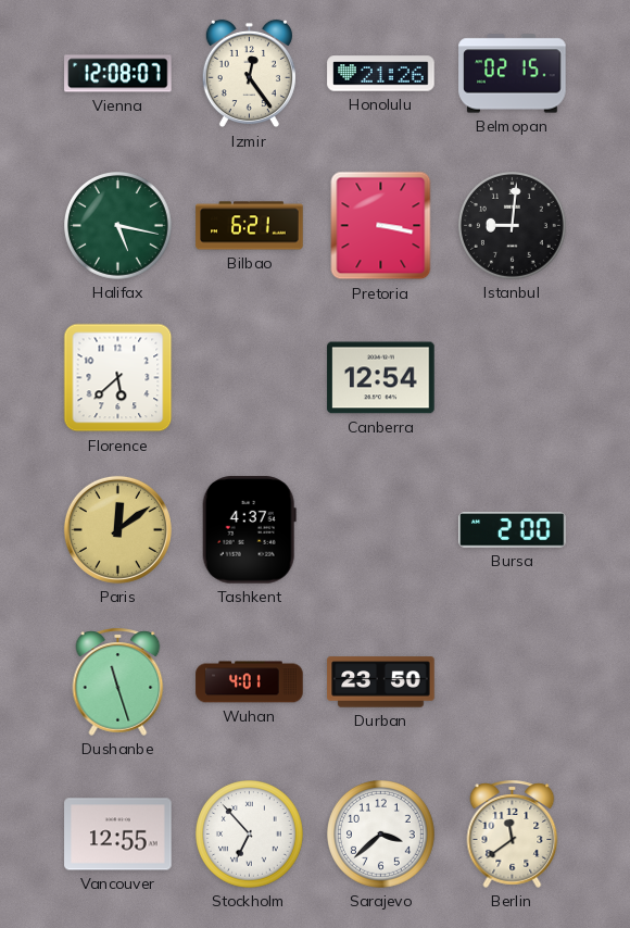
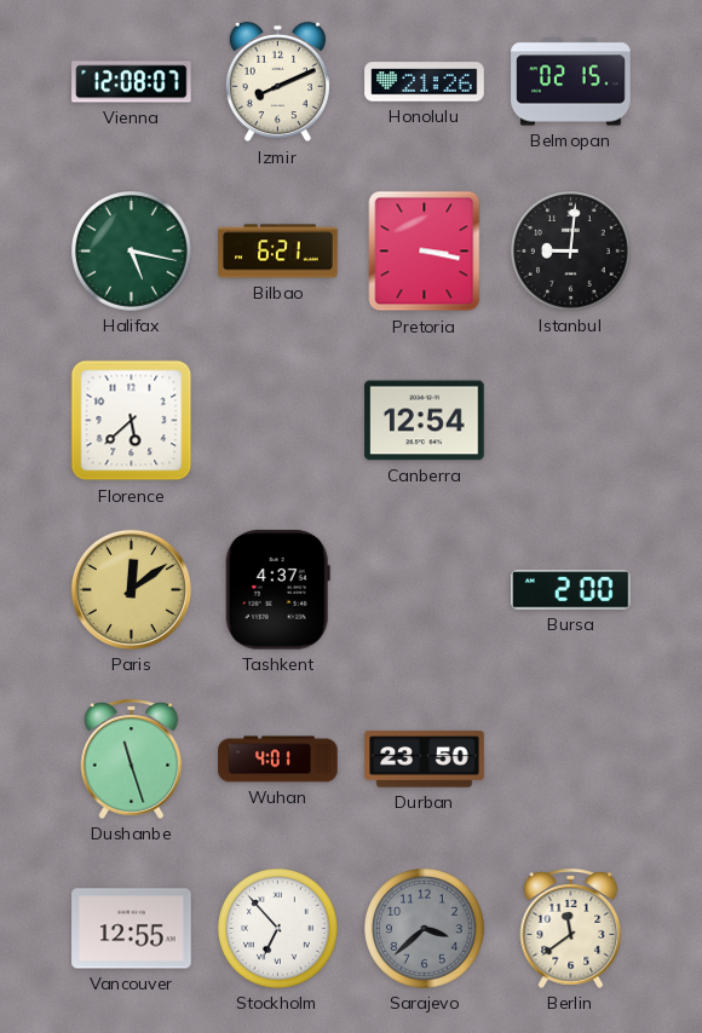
Izmir: 12:24 -> 8:11
Sarajevo dial: white -> grey
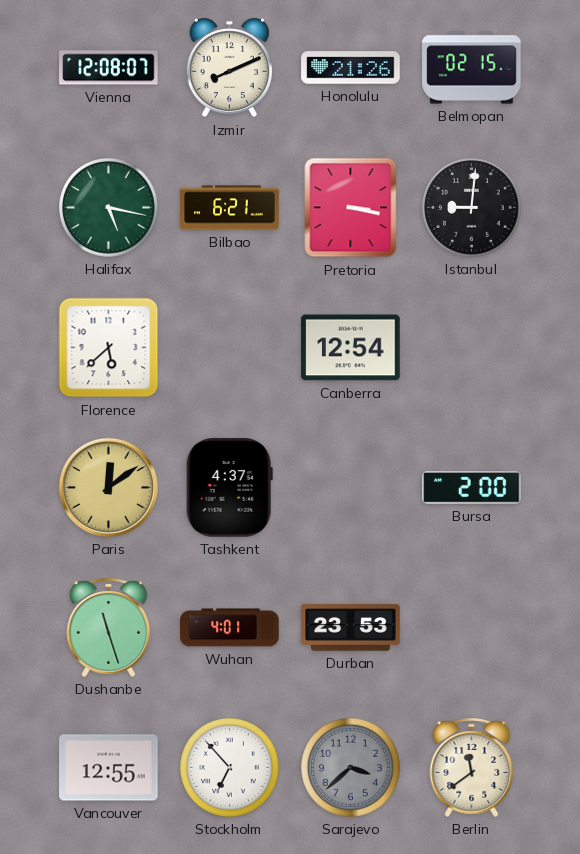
Durban: 23:50 -> 23:53
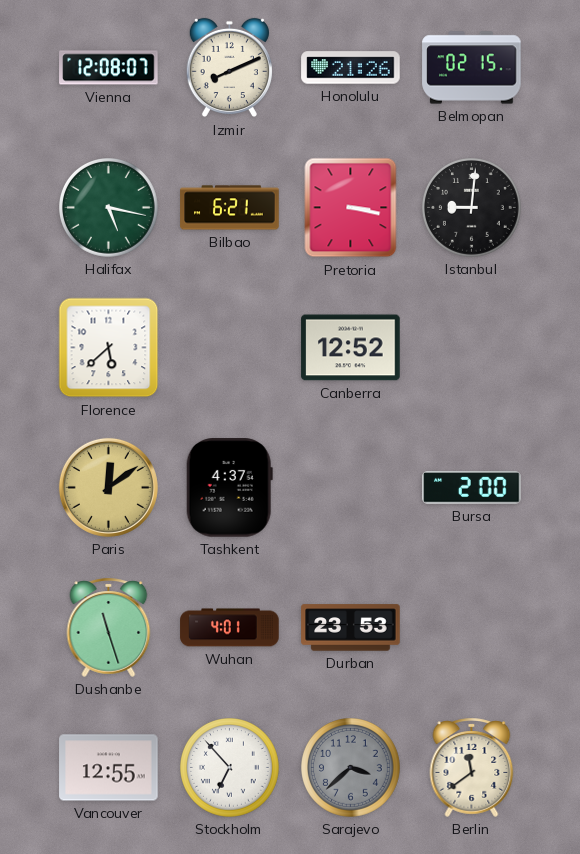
Canberra: 12:54 -> 12:52
